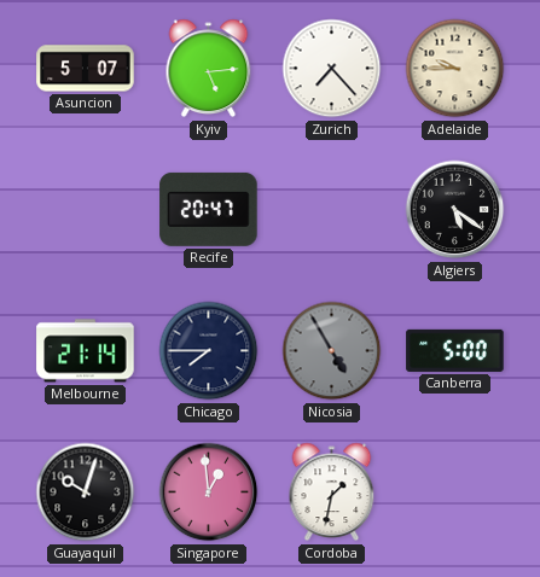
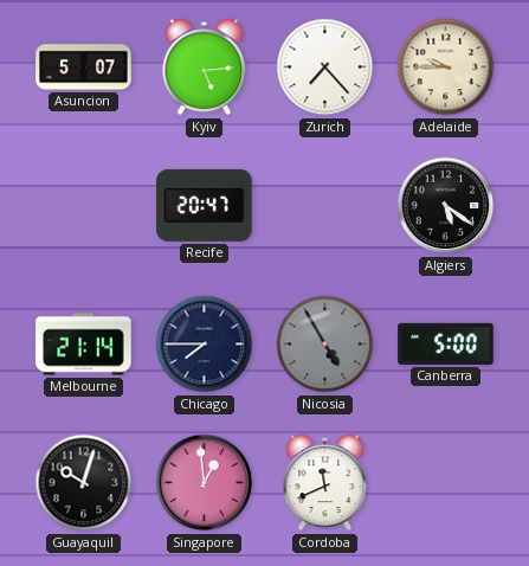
Cordoba: 1:32 -> 11:41
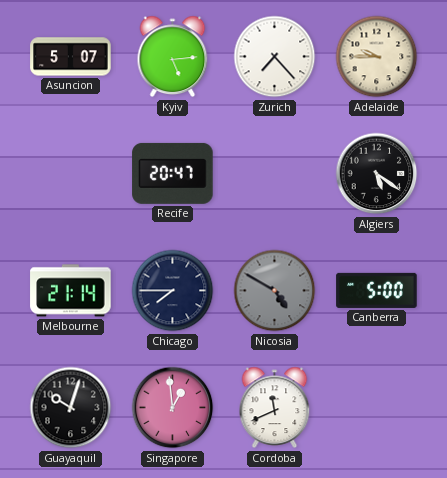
Nicosia: 4:55 -> 4:50
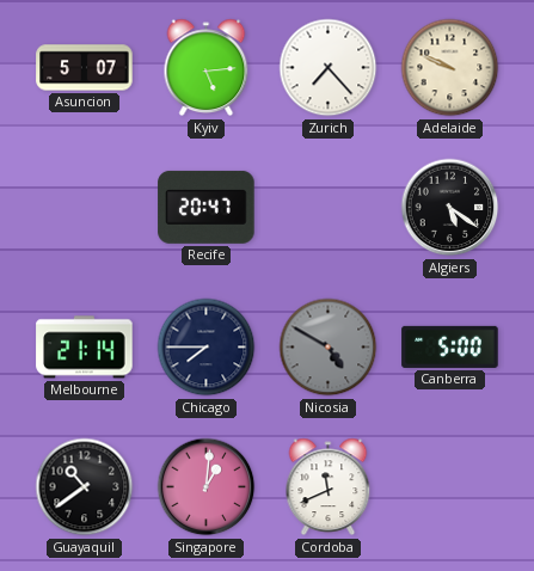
Adelaide: 9:45 -> 9:49
Guayaquil: 10:03 -> 10:39
Singapore: 12:59 -> 1:01
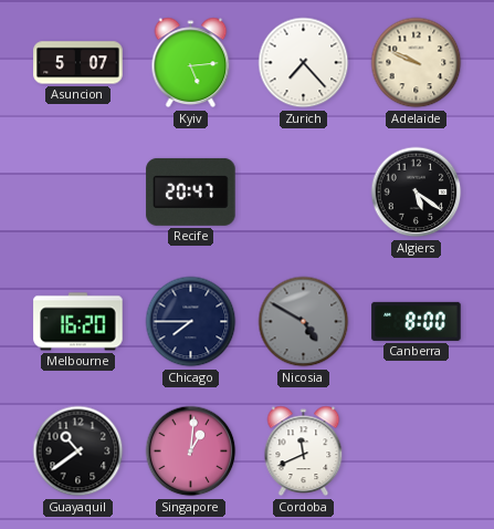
Melbourne: 21:14 -> 16:20
Canberra: 5:00 -> 8:00
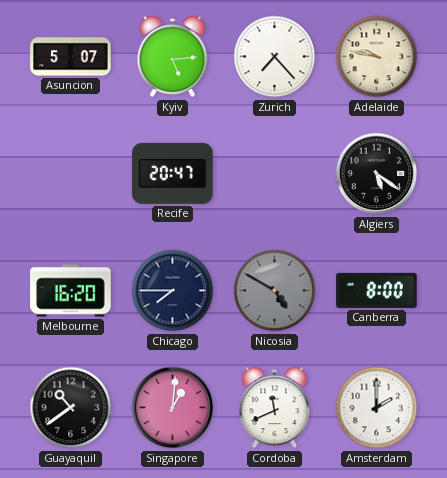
Adelaide: 9:49 -> 9:47
Amsterdam: none -> 2:00
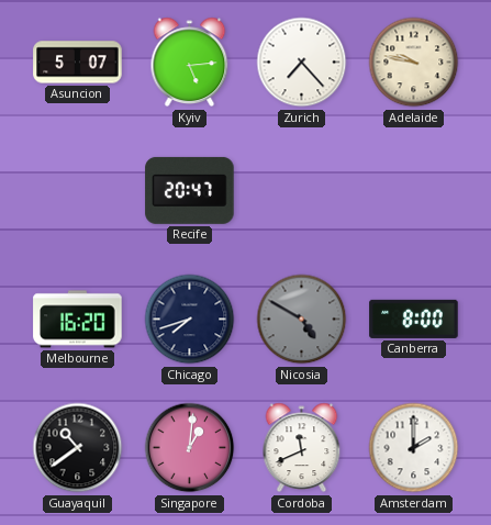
Algiers: 5:21 -> none
Chicago: 7:45 -> 7:42
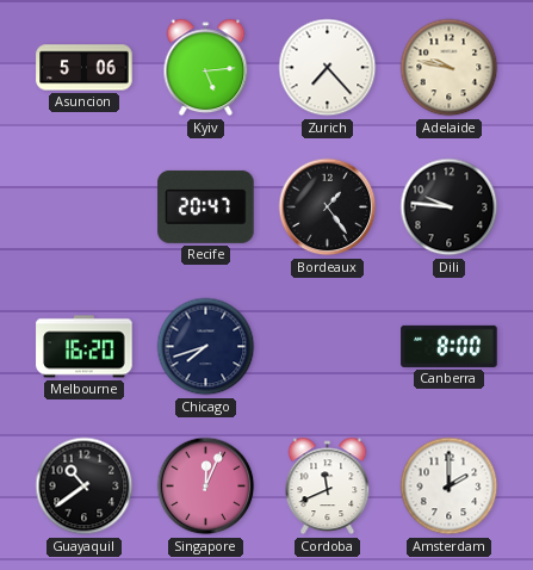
Asuncion: 5:07 -> 5:06
Bordeaux: none -> 1:24
Dili: none -> 9:46
Nicosia: 4:50 -> none
Singapore: 1:01 -> 12:04
